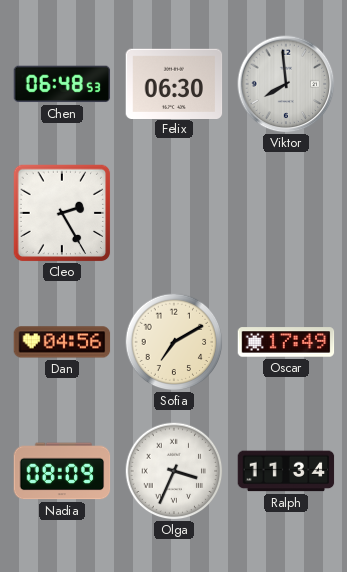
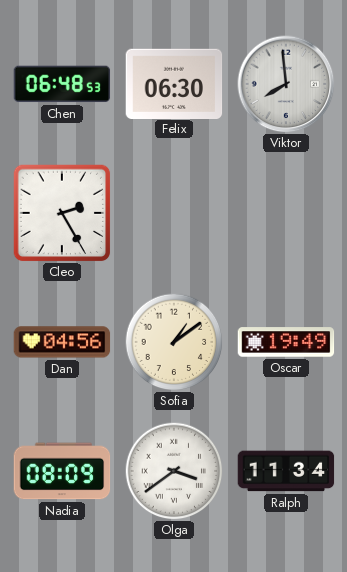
Sofia: 7:10 -> 1:09
Oscar: 17:49 -> 19:49
Olga: 3:34 -> 3:39
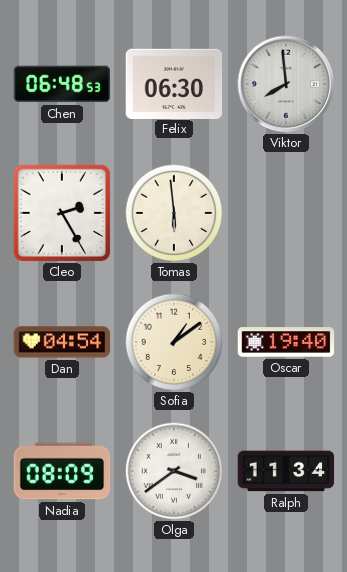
Tomas: none -> 5:59
Dan: 04:56 -> 04:54
Oscar: 19:49 -> 19:40
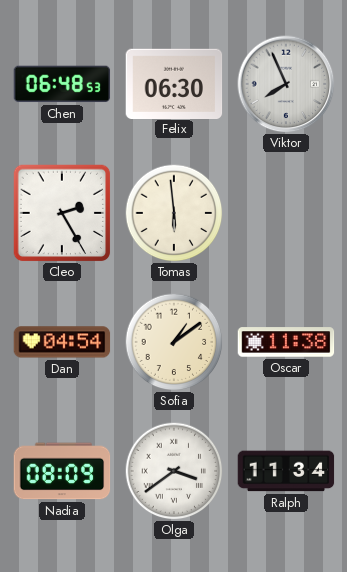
Viktor: 7:59 -> 7:56
Oscar: 19:40 -> 11:38
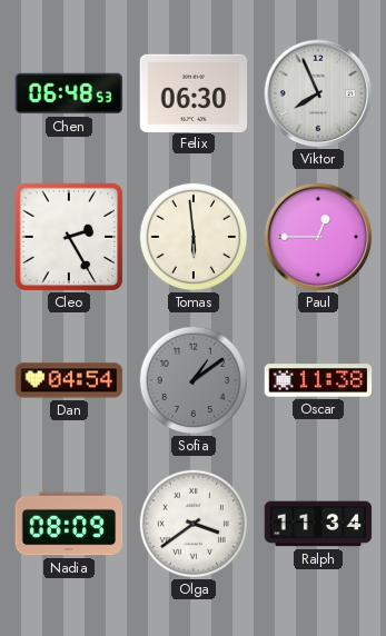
Paul: none -> 12:45
Sofia dial: cream -> grey
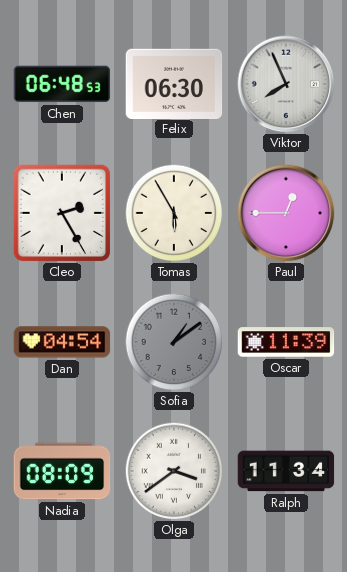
Tomas: 5:59 -> 5:55
Oscar: 11:38 -> 11:39
